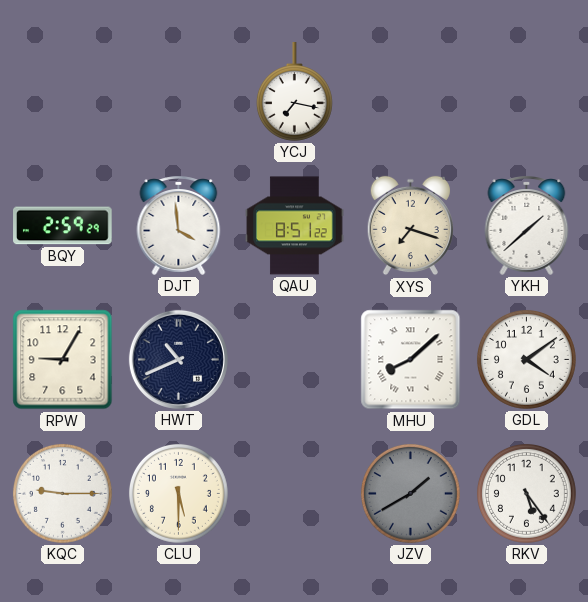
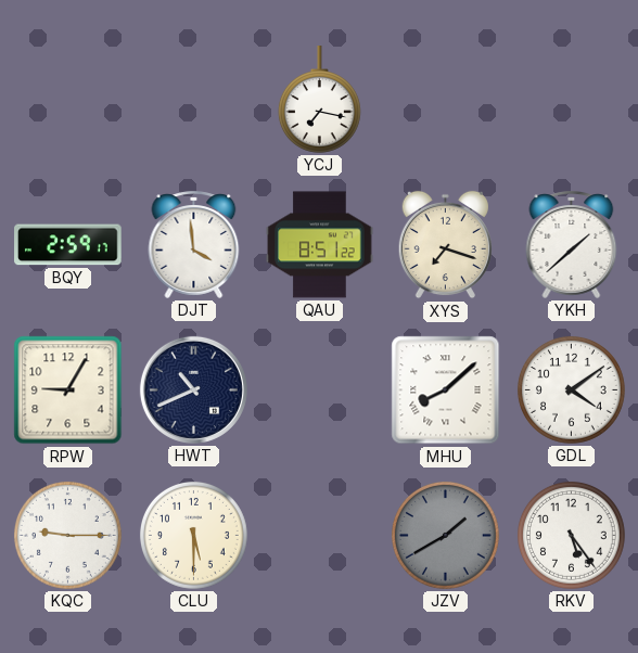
BQY: 2:59:29 -> 2:59:17
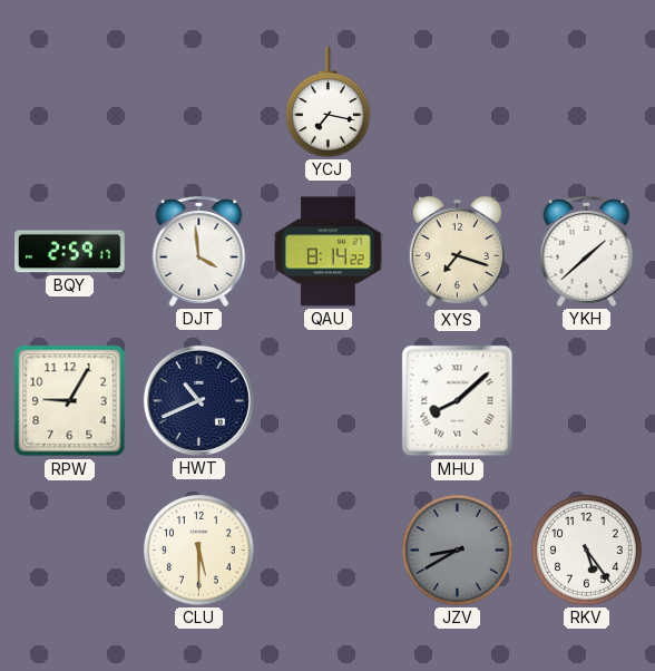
QAU: 8:51 -> 8:14
GDL: 4:09 -> none
KQC: 9:15 -> none
JZV: 1:40 -> 8:40
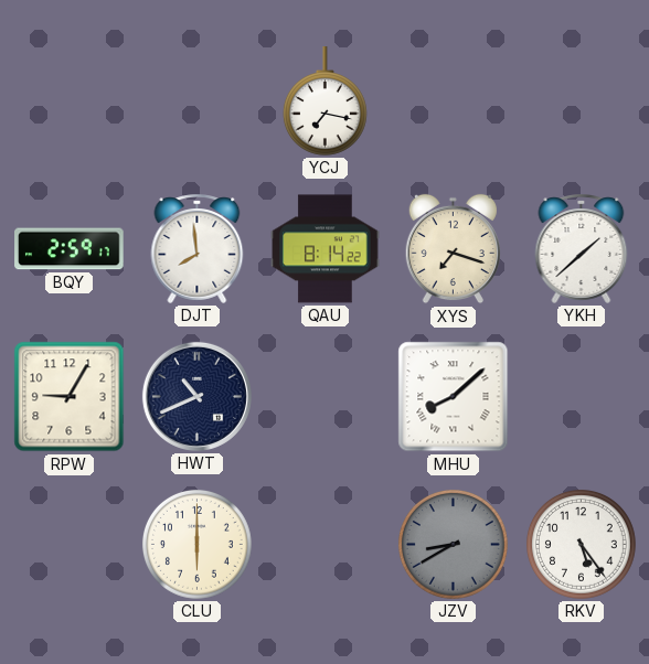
DJT: 3:59 -> 7:59
CLU: 5:30 -> 6:00
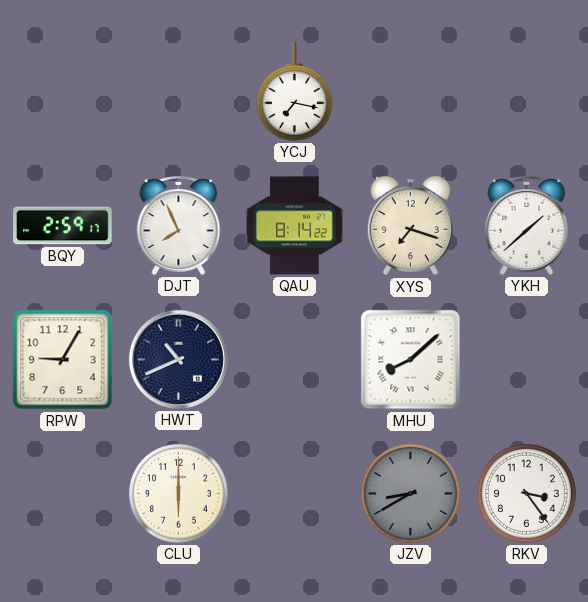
DJT: 7:59 -> 7:56
RKV: 5:24 -> 3:24
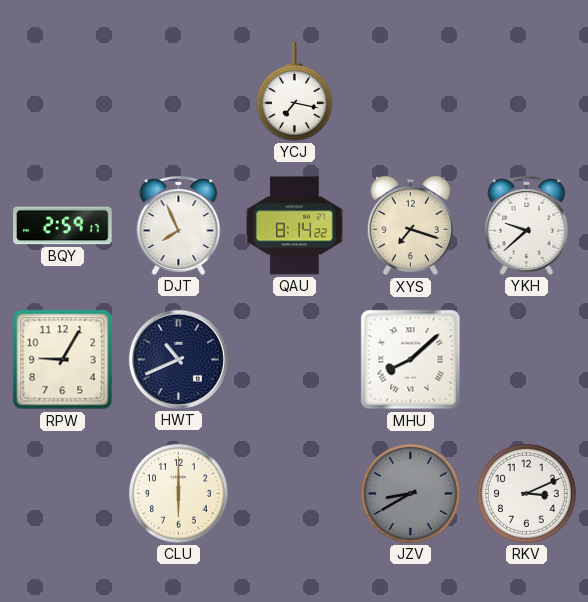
YKH: 1:38 -> 9:38
RKV: 3:24 -> 3:11
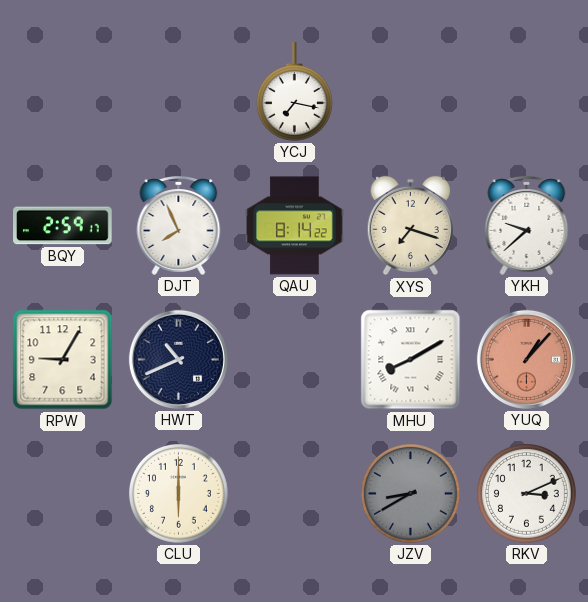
MHU: 8:08 -> 8:10
YUQ: none -> 1:07
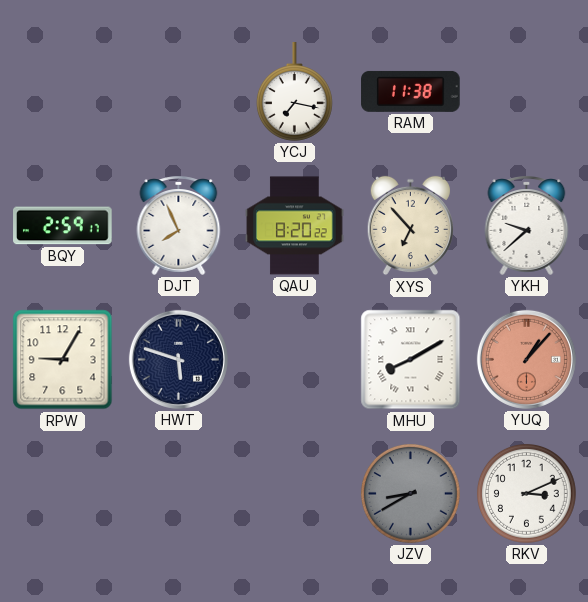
RAM: none -> 11:38
QAU: 8:14 -> 8:20
XYS: 7:18 -> 6:53
HWT: 10:41 -> 5:48
CLU: 6:00 -> none
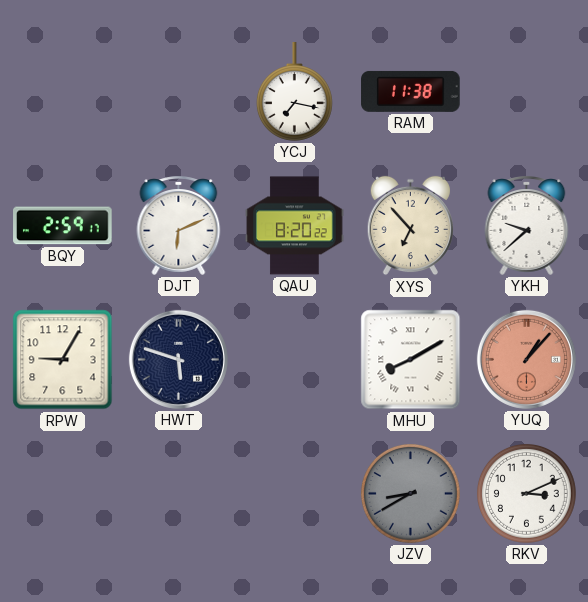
DJT: 7:56 -> 6:11
